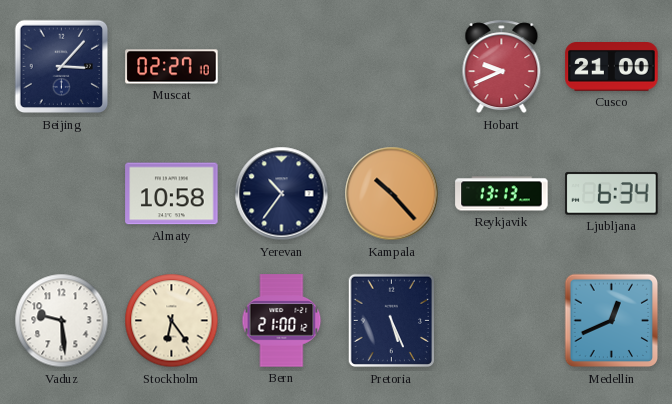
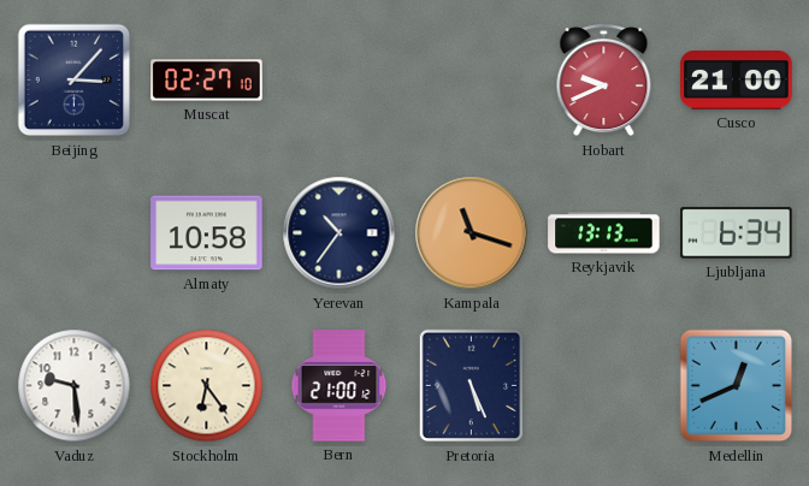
Kampala: 10:23 -> 11:18
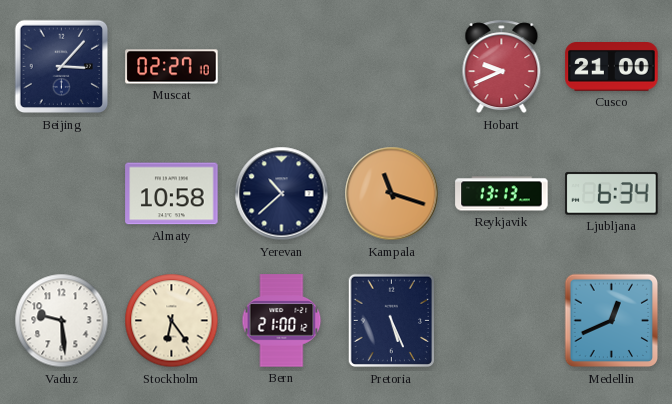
Yerevan: 10:36 -> 10:38
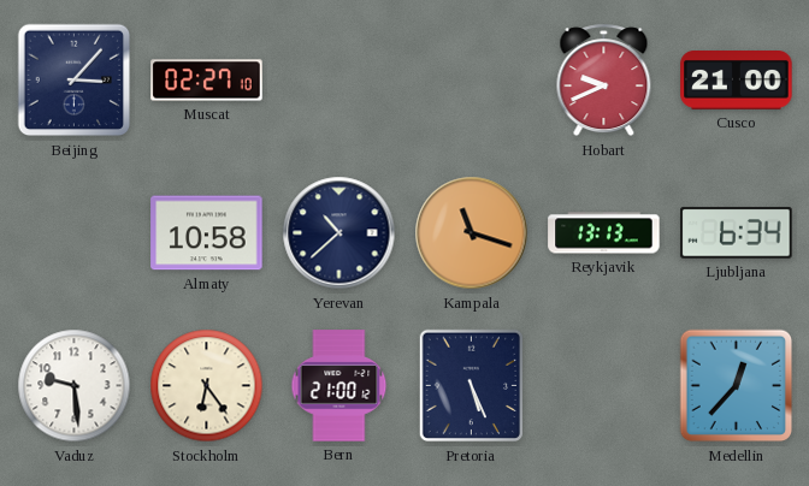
Medellin: 12:41 -> 12:37
